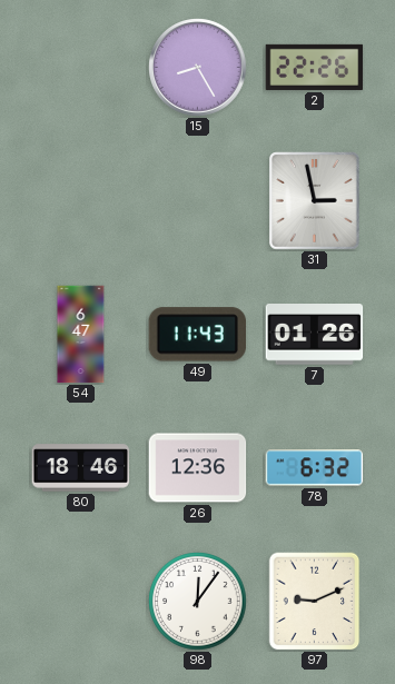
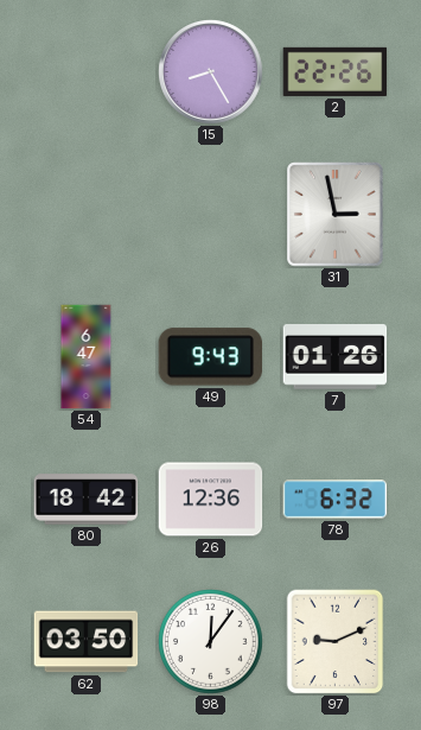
49: 11:43 -> 9:43
80: 18:46 -> 18:42
62: none -> 03:50
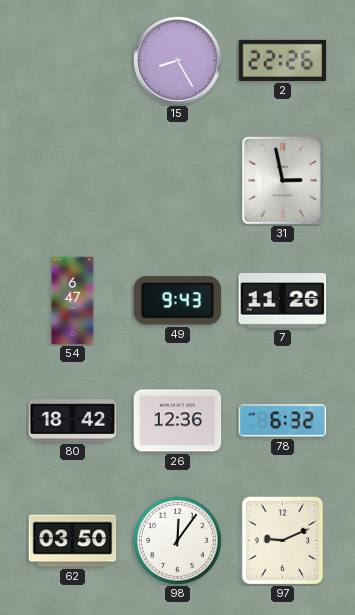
7: 01:26 -> 11:26
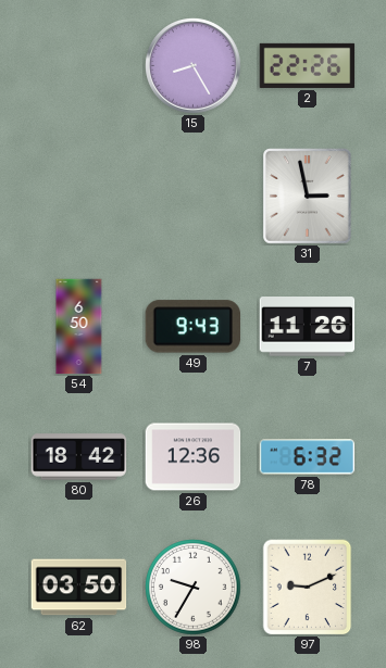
54: 6:47 -> 6:50
98: 12:06 -> 9:35
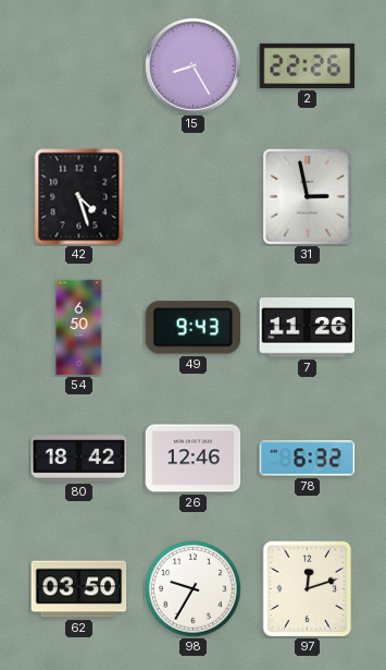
42: none -> 4:27
26: 12:36 -> 12:46
97: 9:11 -> 12:12
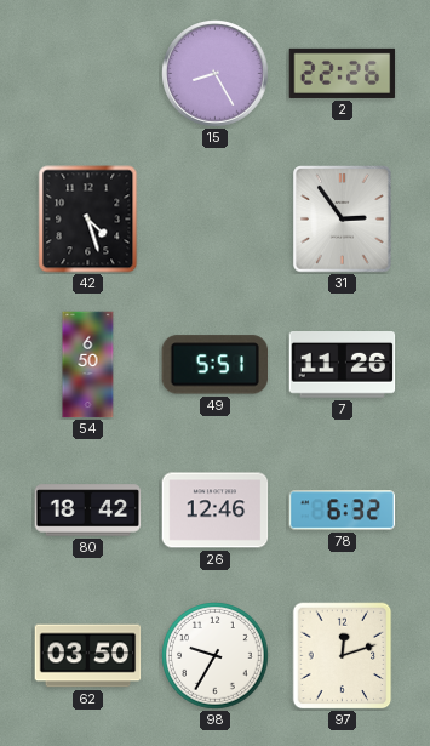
31: 2:58 -> 2:54
49: 9:43 -> 5:51
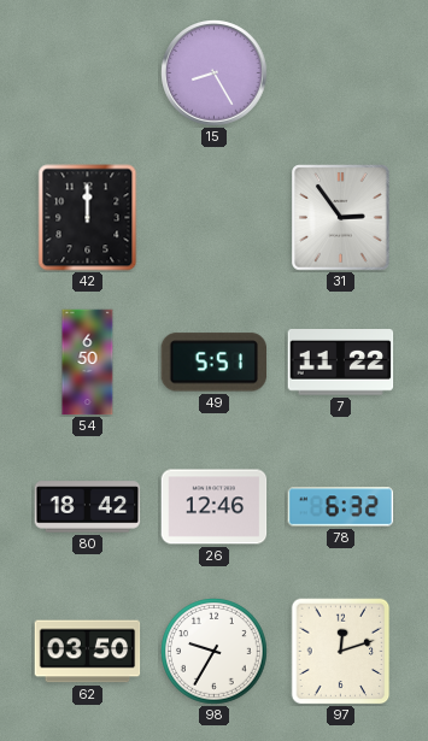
2: 22:26 -> none
42: 4:27 -> 12:00
7: 11:26 -> 11:22
